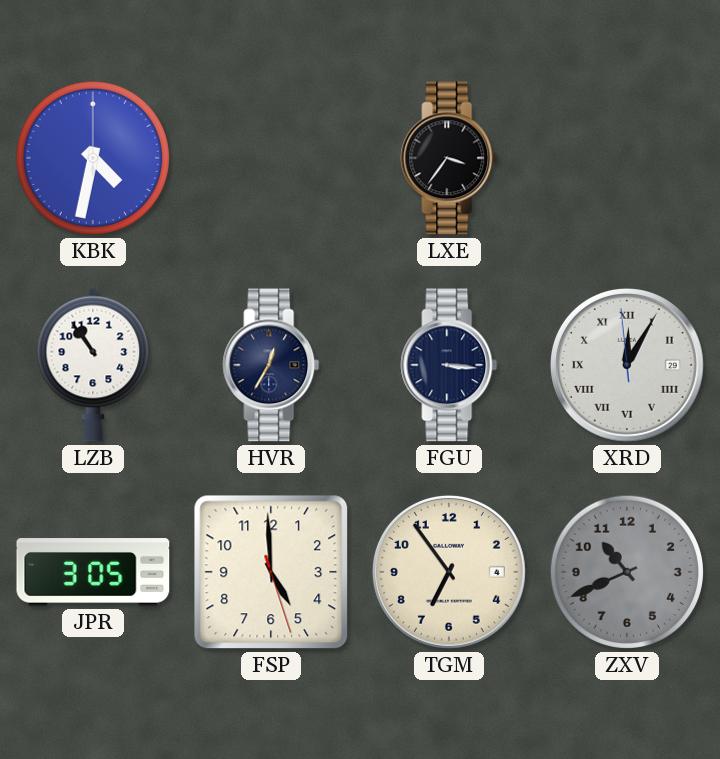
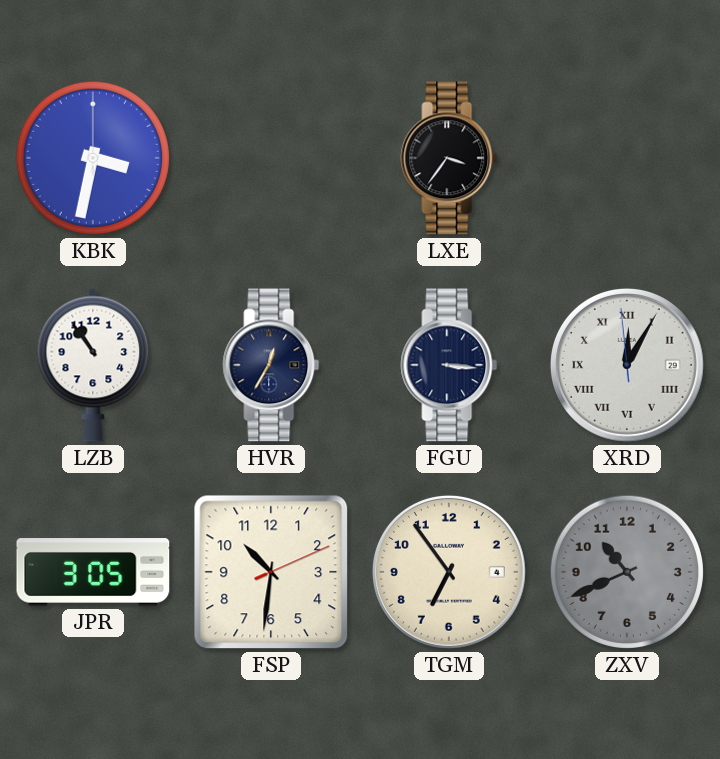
KBK: 4:32 -> 3:32
FSP: 4:59 -> 10:31
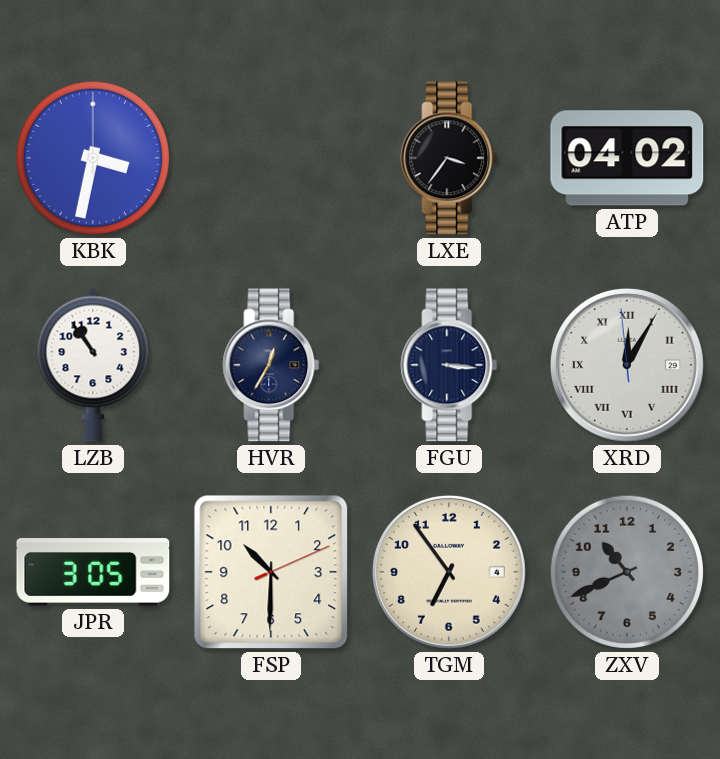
ATP: none -> 04:02
FSP: 10:31 -> 10:30
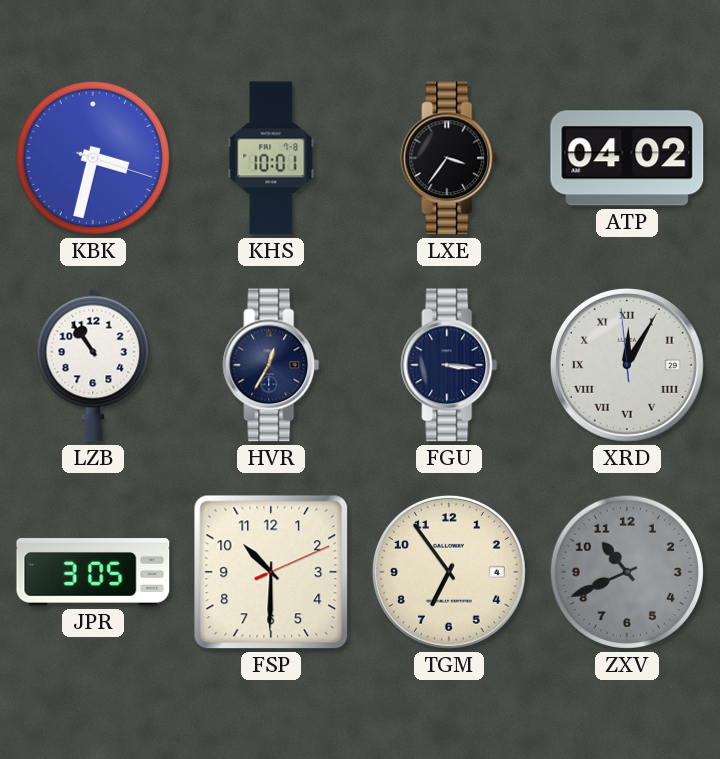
KBK: 3:32:00 -> 3:32:18
KHS: none -> 10:01
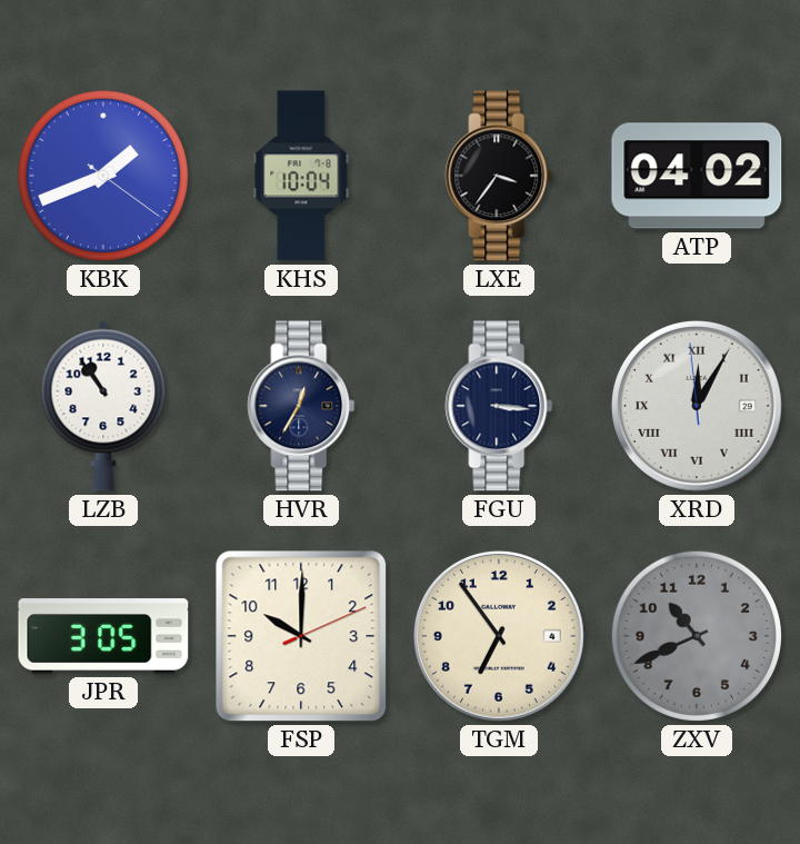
KBK: 3:32 -> 1:41
KHS: 10:01 -> 10:04
FSP: 10:30 -> 10:00
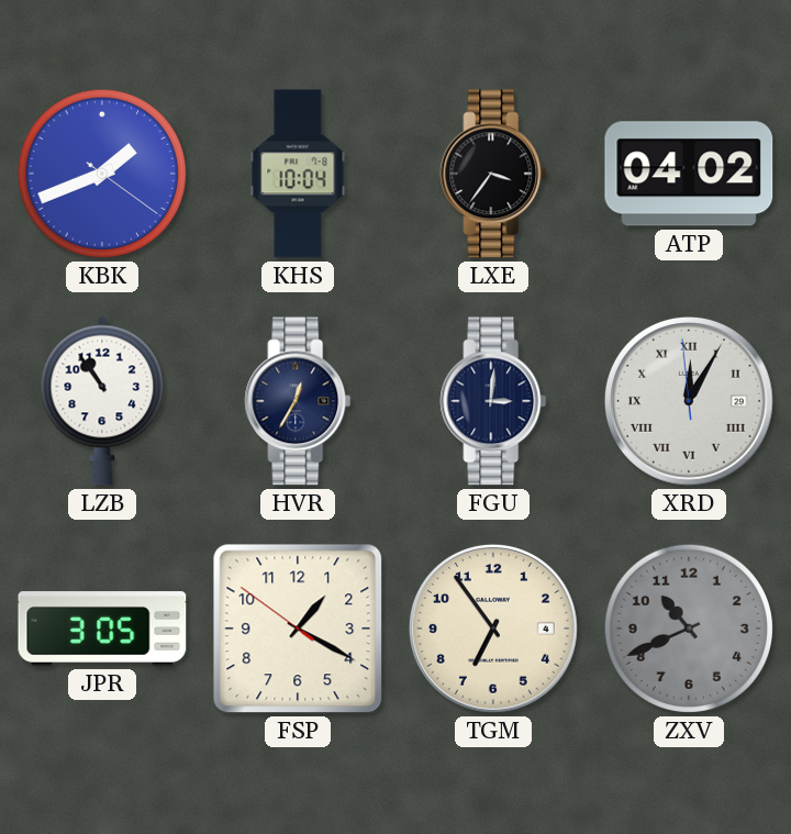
FGU: 3:16 -> 3:01
FSP: 10:00 -> 1:19
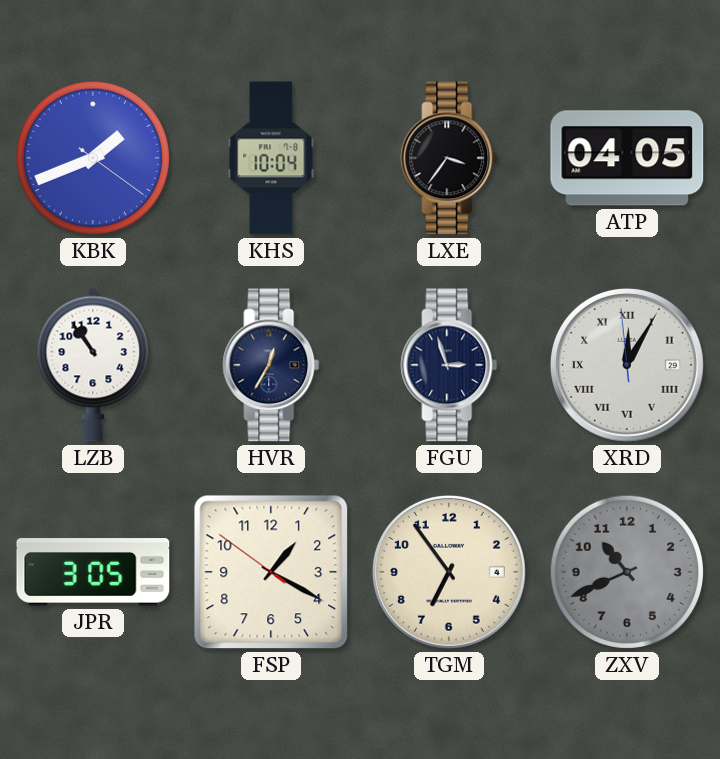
ATP: 04:02 -> 04:05
FGU: 3:01 -> 2:57
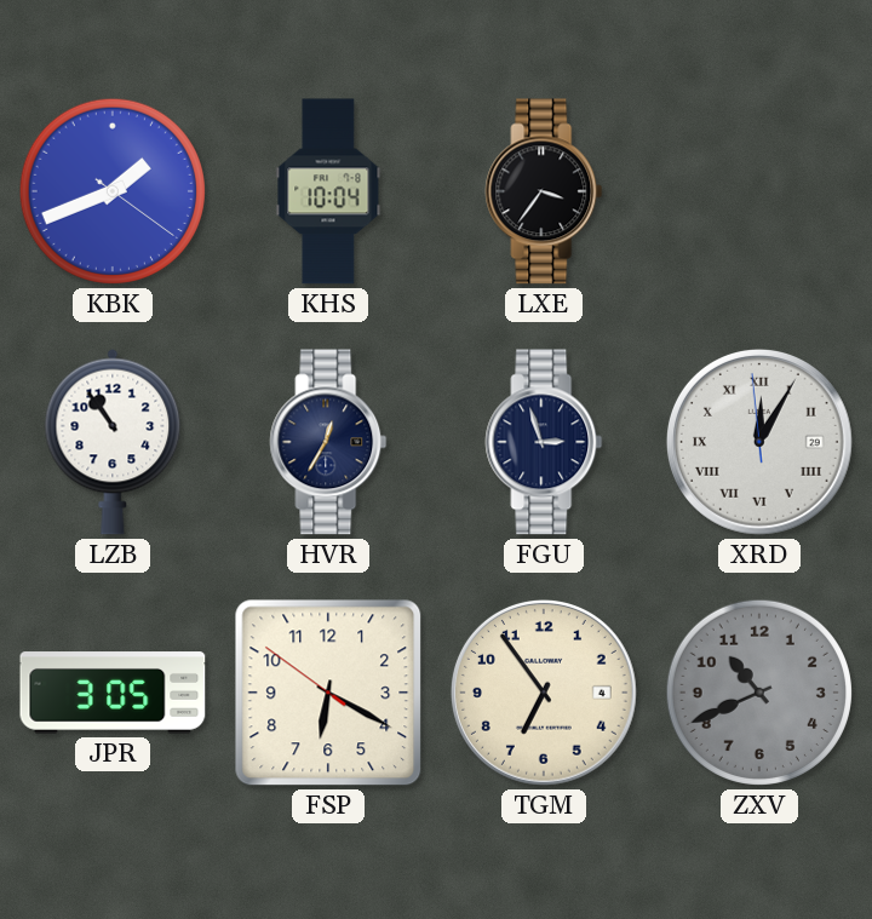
ATP: 04:05 -> none
FSP: 1:19 -> 6:19
